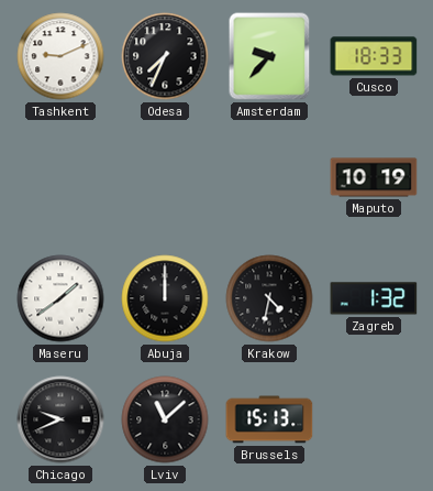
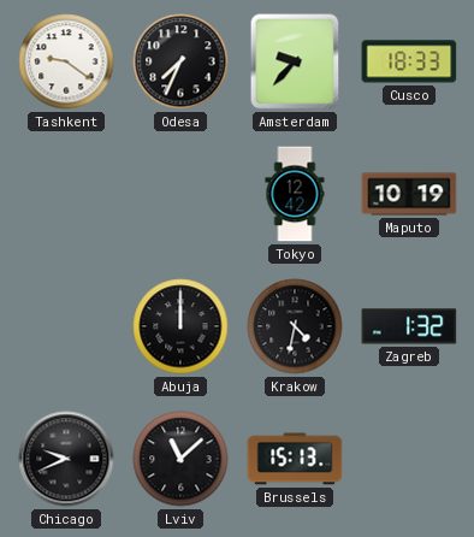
Tashkent: 9:11 -> 9:21
Tokyo: none -> 12:42
Maseru: 1:39 -> none
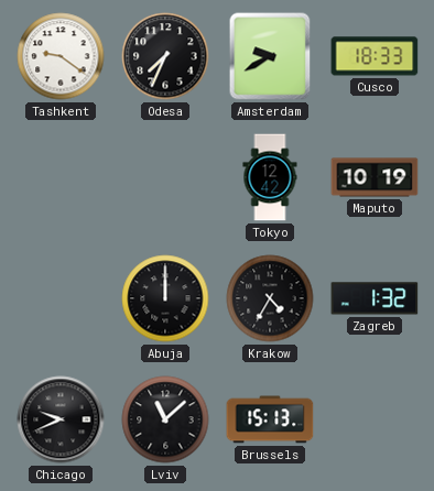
Amsterdam: 9:37 -> 9:40
Krakow: 4:32 -> 4:35
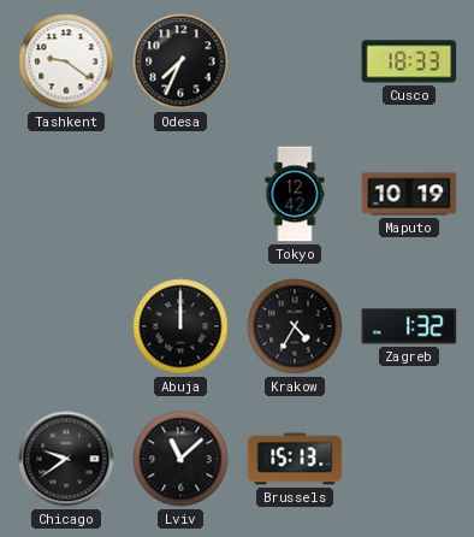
Amsterdam: 9:40 -> none
Chicago: 9:41 -> 9:39
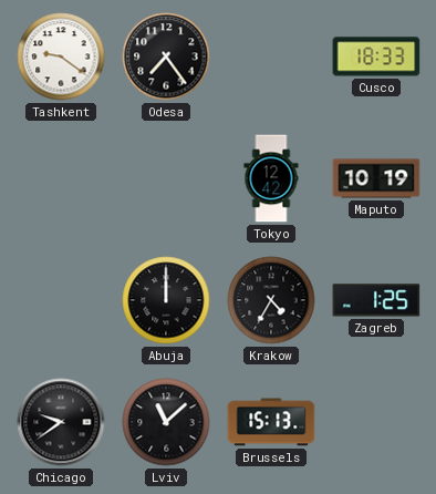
Odesa: 7:34 -> 7:24
Zagreb: 1:32 -> 1:25
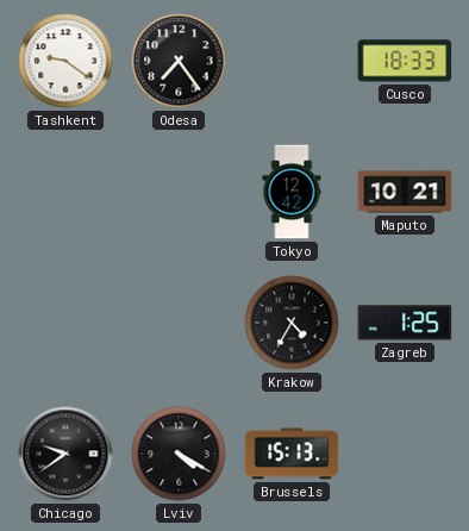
Maputo: 10:19 -> 10:21
Abuja: 12:00 -> none
Lviv: 11:08 -> 4:20
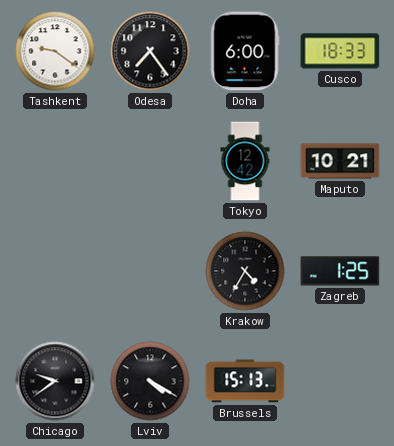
Doha: none -> 6:00
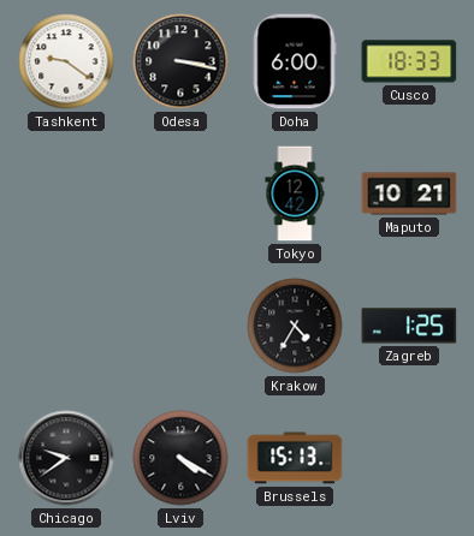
Odesa: 7:24 -> 3:17
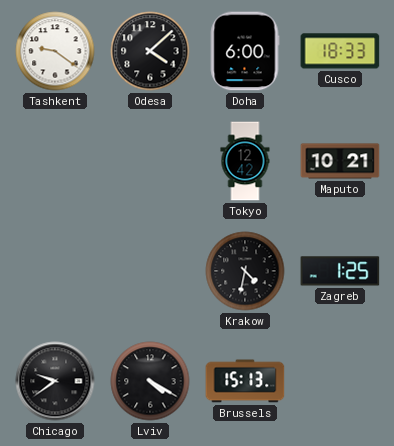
Odesa: 3:17 -> 4:08
Krakow: 4:35 -> 4:32
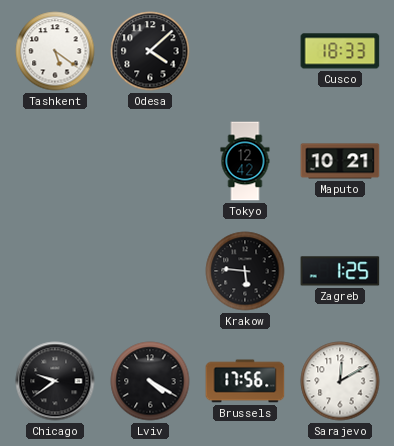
Tashkent: 9:21 -> 5:21
Doha: 6:00 -> none
Krakow: 4:32 -> 5:46
Brussels: 15:13 -> 17:56
Sarajevo: none -> 12:10
